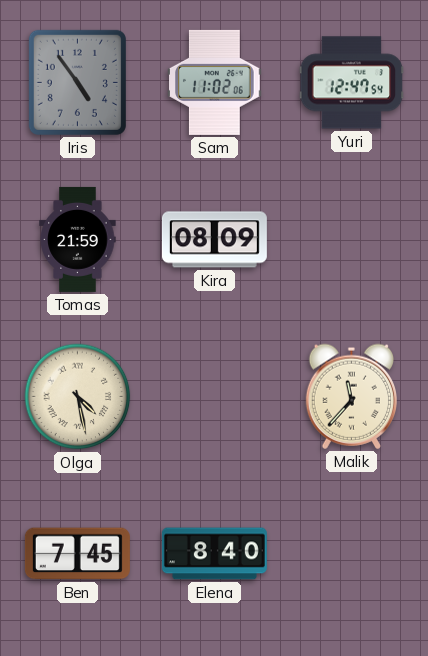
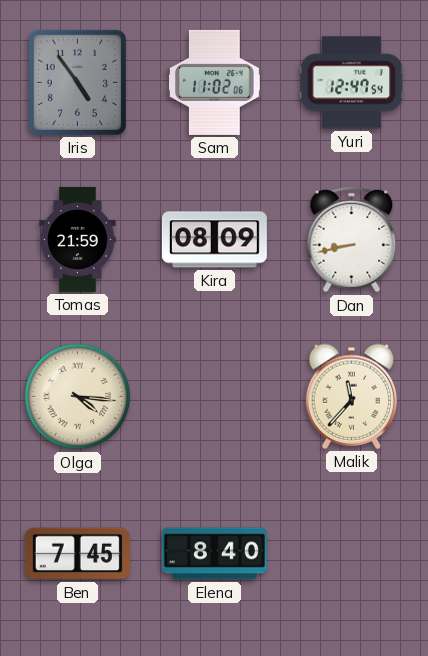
Dan: none -> 8:43
Olga: 4:28 -> 4:16
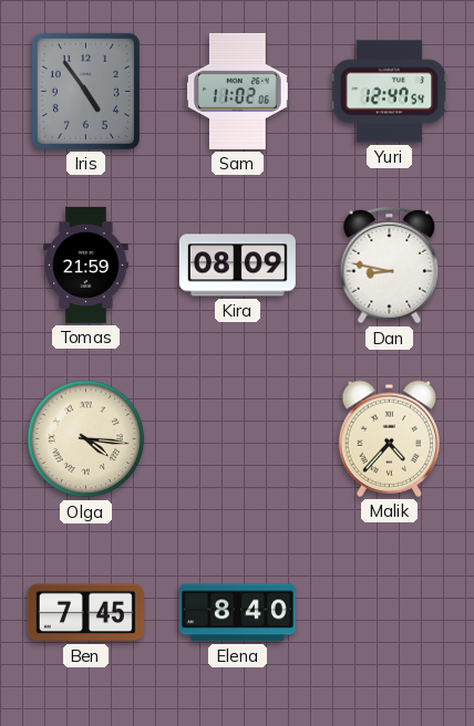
Dan: 8:43 -> 8:47
Malik: 11:37 -> 4:37
